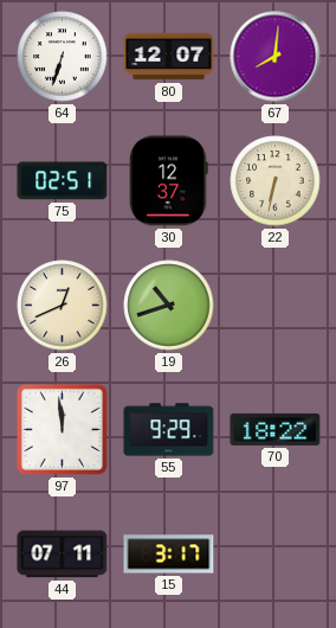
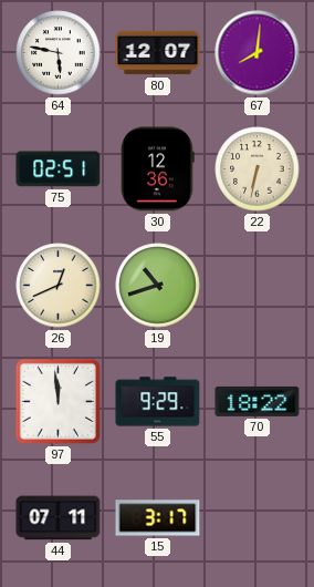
64: 6:33 -> 5:47
30: 12:37 -> 12:36
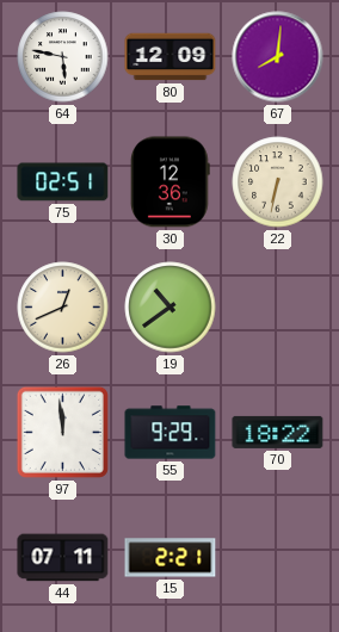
80: 12:07 -> 12:09
19: 10:42 -> 10:39
15: 3:17 -> 2:21
